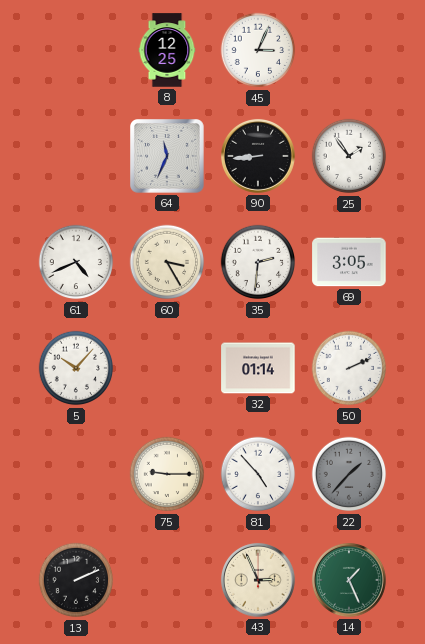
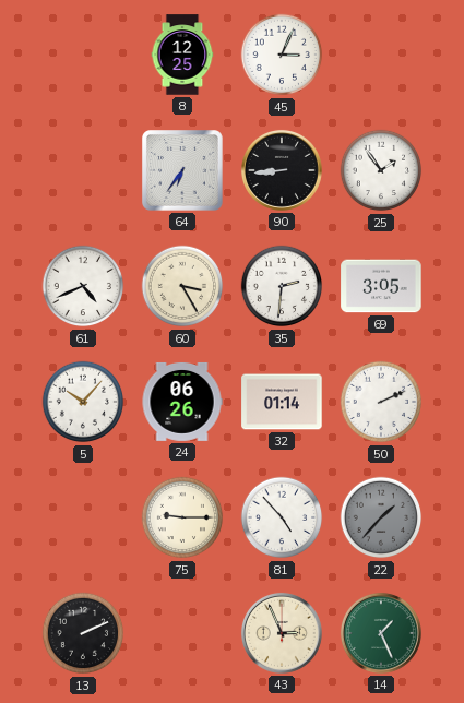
64: 11:34 -> 6:36
24: none -> 06:26
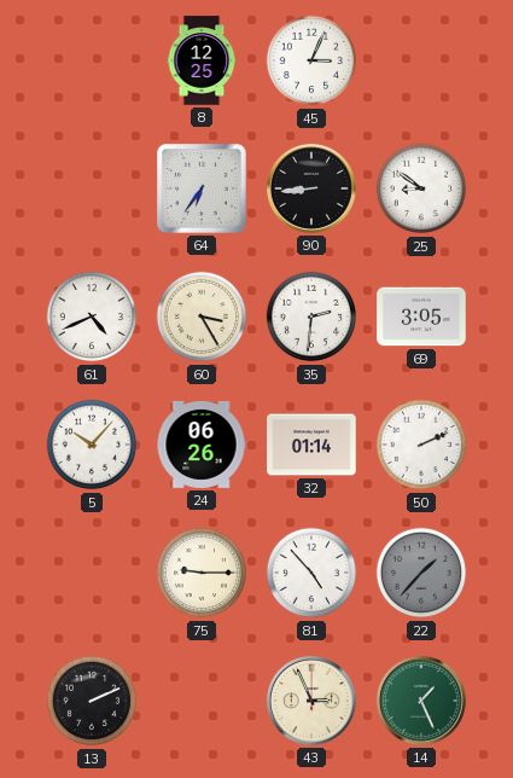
25: 1:54 -> 8:51
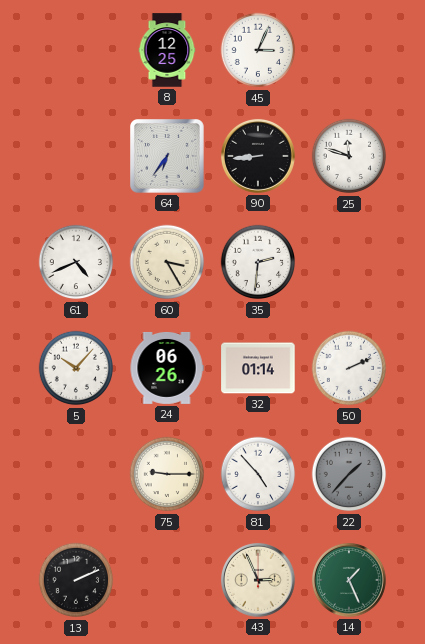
25: 8:51 -> 11:48
69: 3:05 -> none
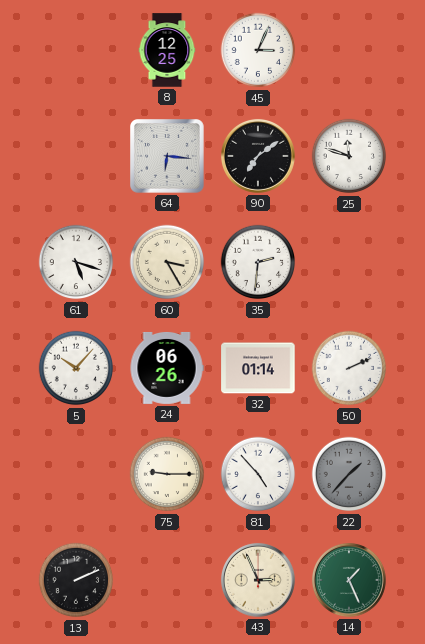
64: 6:36 -> 6:16
90: 8:44 -> 7:09
61: 4:41 -> 5:18
